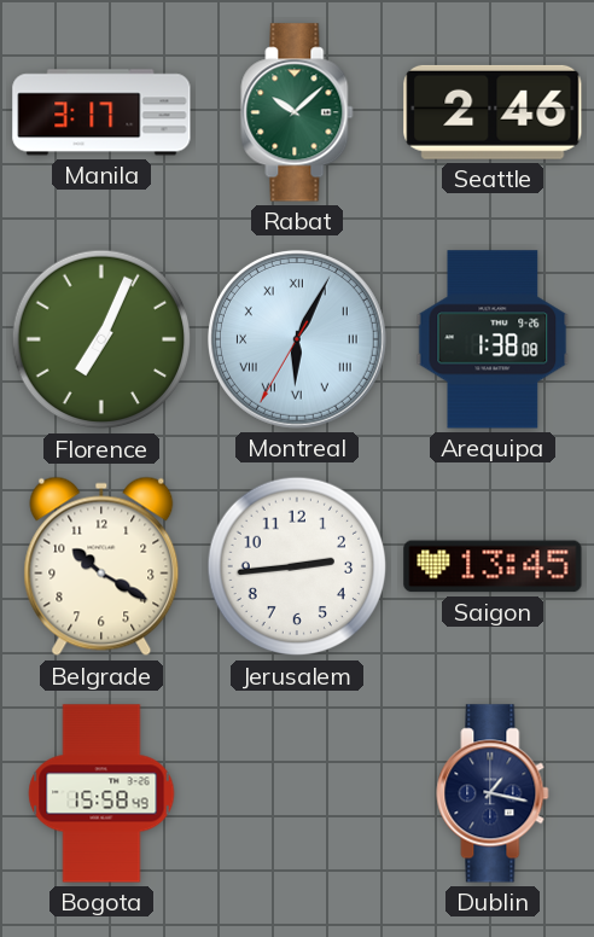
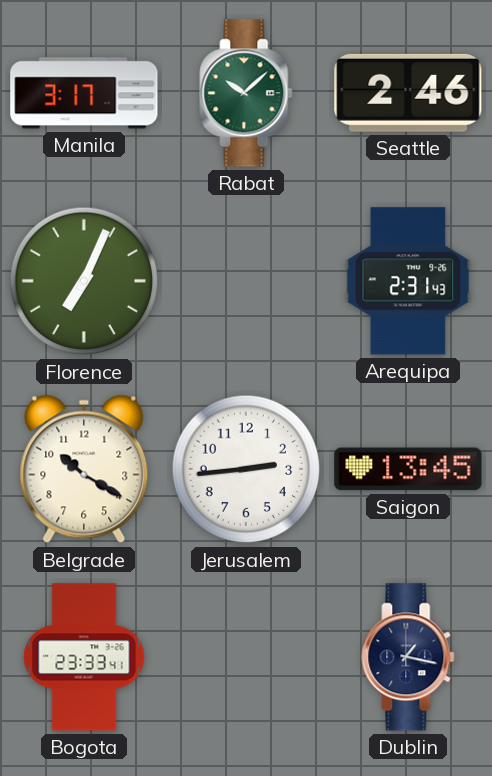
Montreal: 6:04 -> none
Arequipa: 1:38 -> 2:31
Bogota: 15:58 -> 23:33
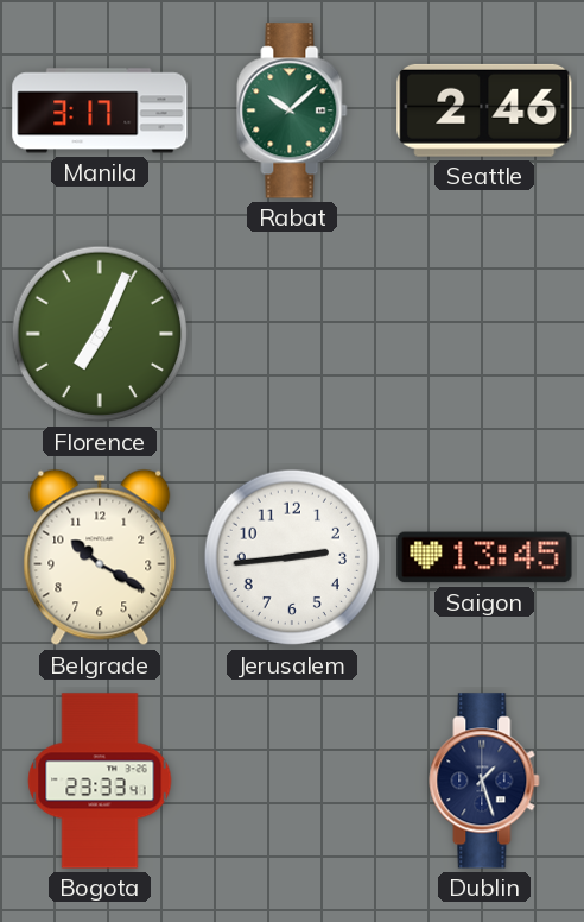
Arequipa: 2:31 -> none
Dublin: 1:17 -> 1:27
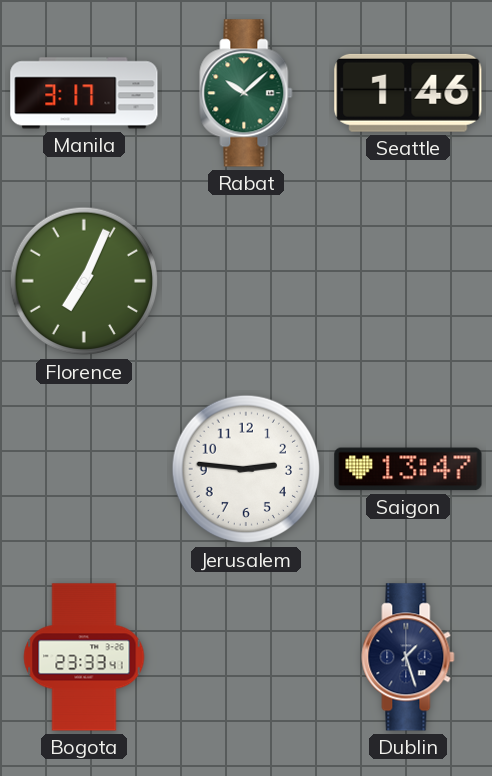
Seattle: 2:46 -> 1:46
Belgrade: 10:20 -> none
Jerusalem: 2:44 -> 2:46
Saigon: 13:45 -> 13:47
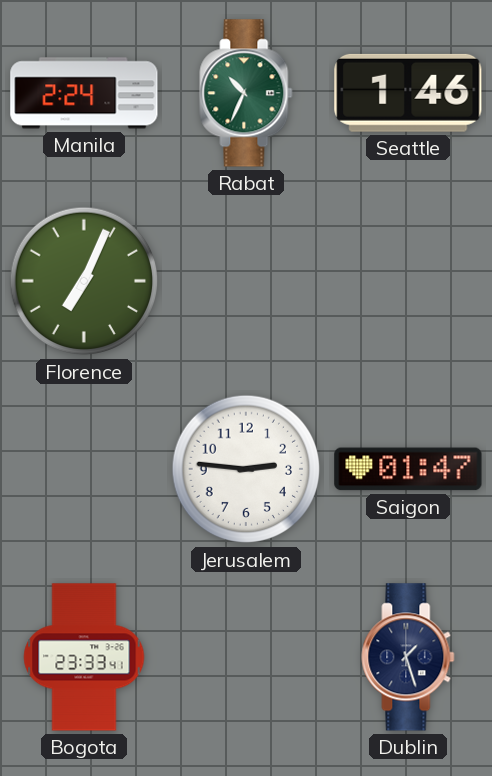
Manila: 3:17 -> 2:24
Rabat: 10:08 -> 10:34
Saigon: 13:47 -> 01:47
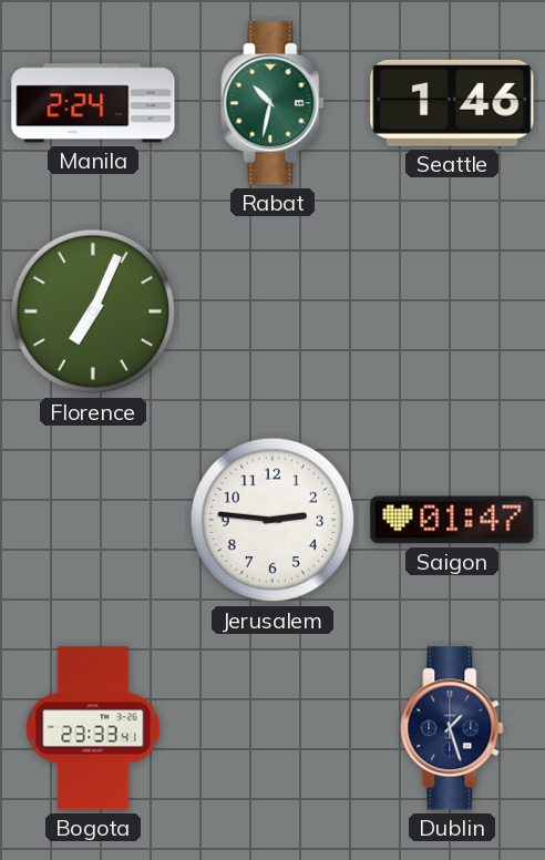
Rabat: 10:34 -> 10:32
